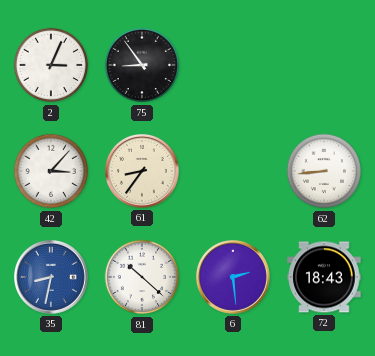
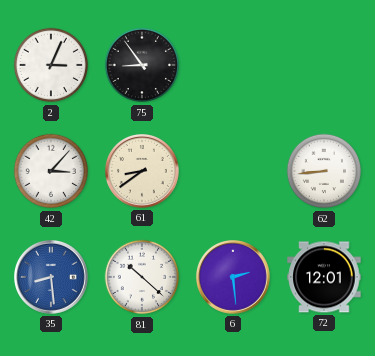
61: 8:36 -> 8:39
35: 8:32 -> 8:29
72: 18:43 -> 12:01
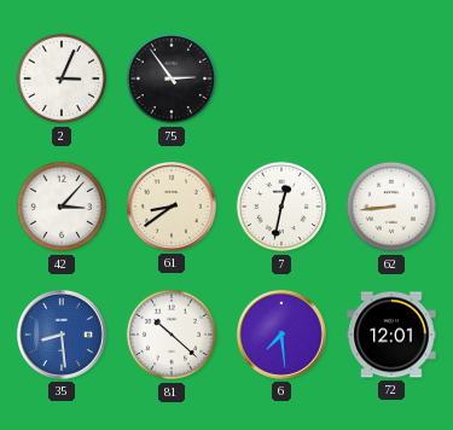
75: 8:54 -> 2:54
7: none -> 12:32
6: 2:29 -> 7:29
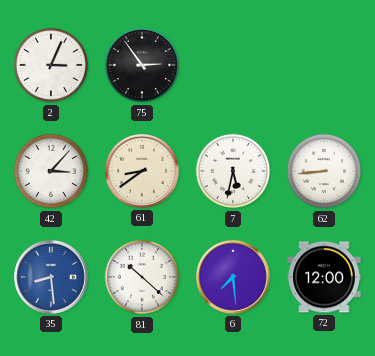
7: 12:32 -> 5:32
72: 12:01 -> 12:00
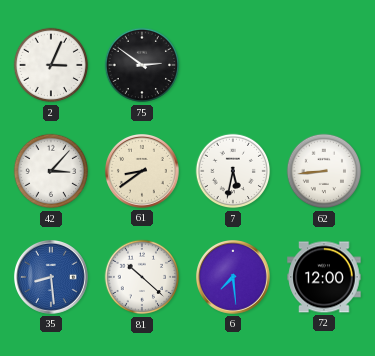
75: 2:54 -> 2:51
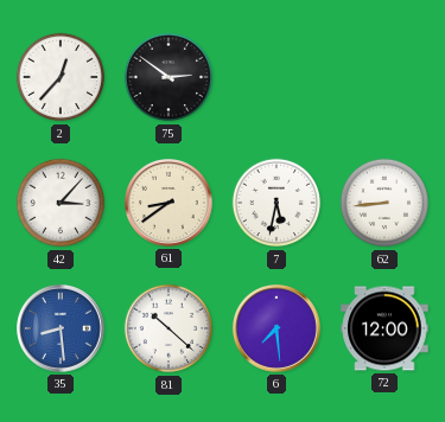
2: 3:04 -> 12:37
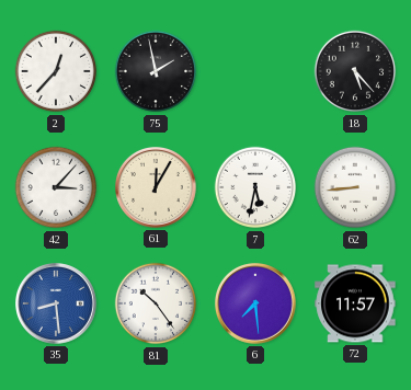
75: 2:51 -> 1:58
18: none -> 5:23
61: 8:39 -> 12:05
81: 10:22 -> 10:24
72: 12:00 -> 11:57
